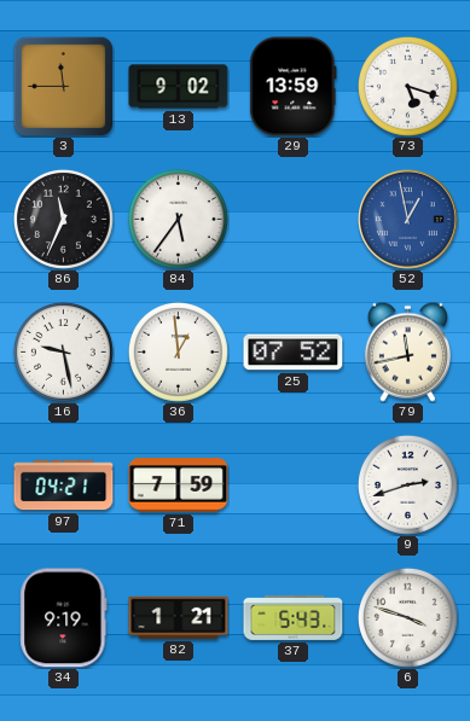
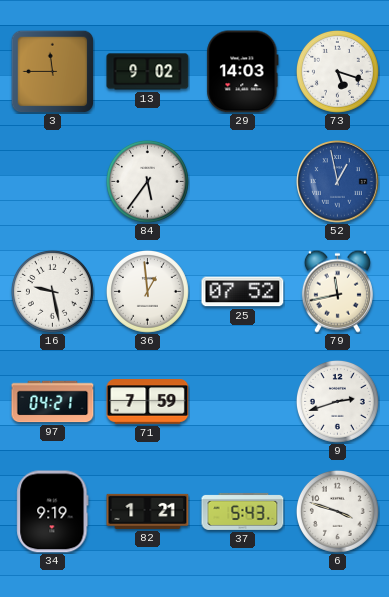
29: 13:59 -> 14:03
86: 11:34 -> none
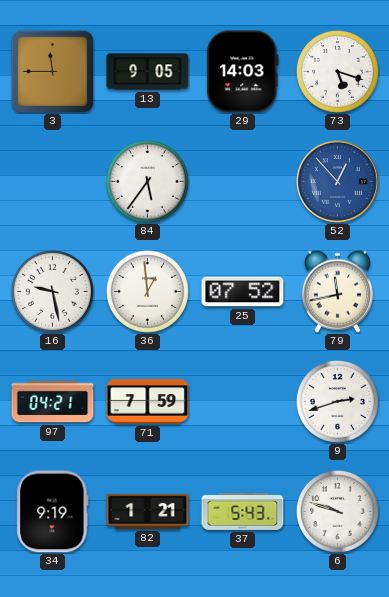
13: 9:02 -> 9:05
52: 12:58 -> 12:53
6: 3:48 -> 9:48
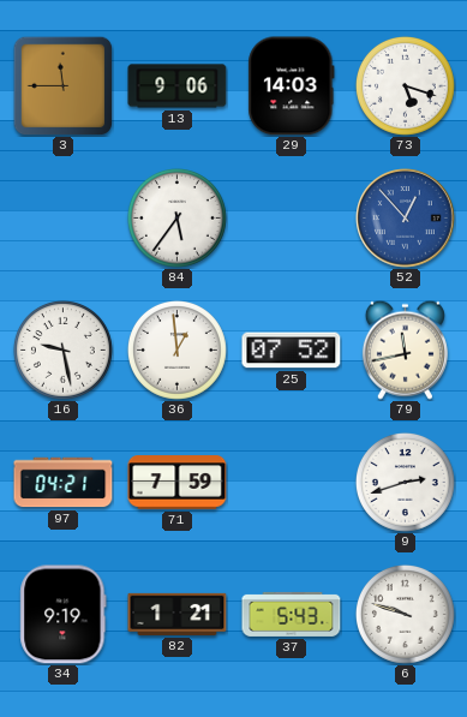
13: 9:05 -> 9:06
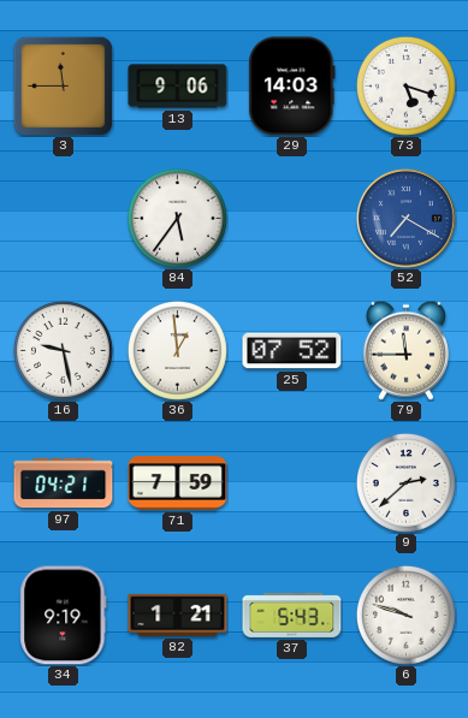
52: 12:53 -> 7:20
79: 11:43 -> 11:45
9: 2:42 -> 2:38
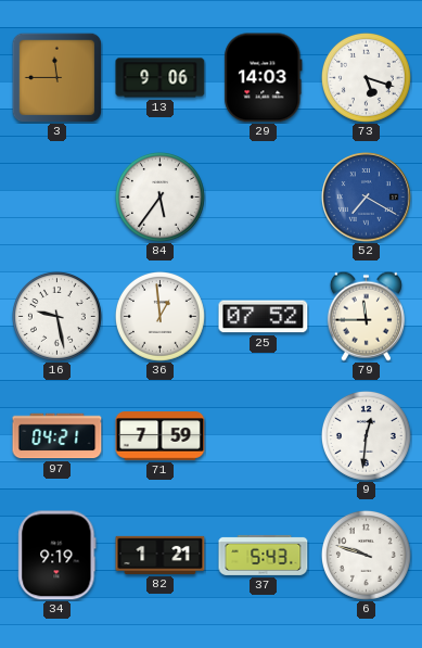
9: 2:38 -> 12:31
